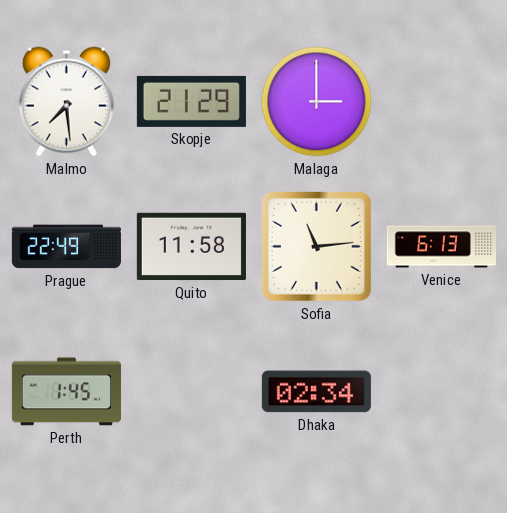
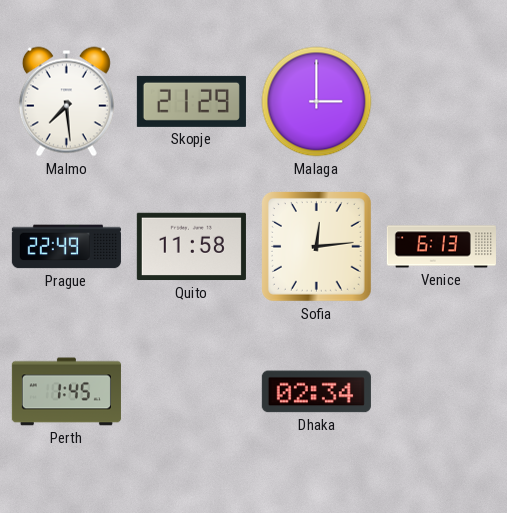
Sofia: 11:14 -> 12:14
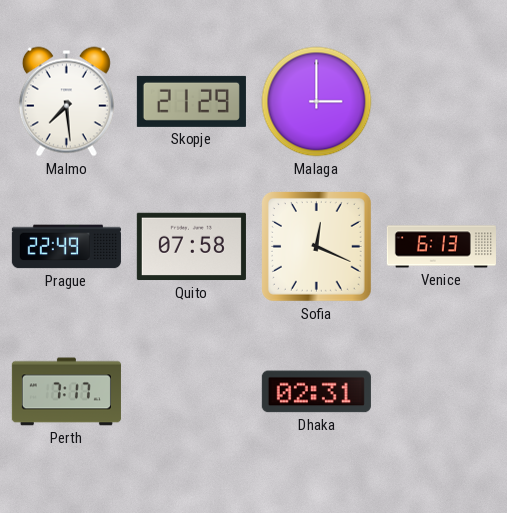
Quito: 11:58 -> 07:58
Sofia: 12:14 -> 12:19
Perth: 1:45 -> 7:17
Dhaka: 02:34 -> 02:31
